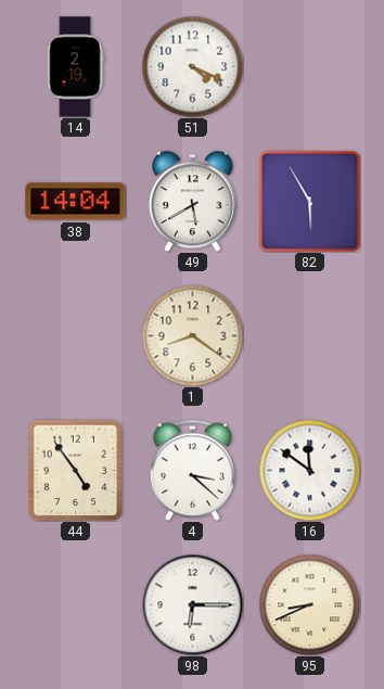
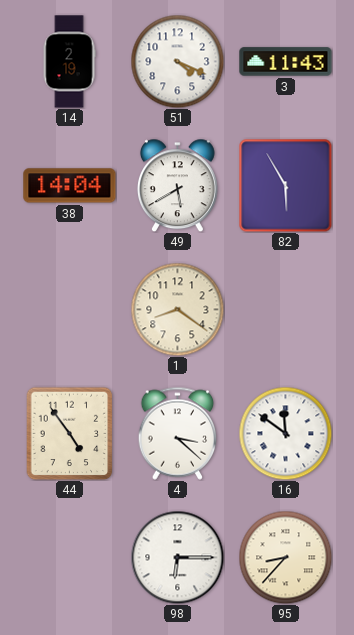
3: none -> 11:43
95: 8:41 -> 8:37
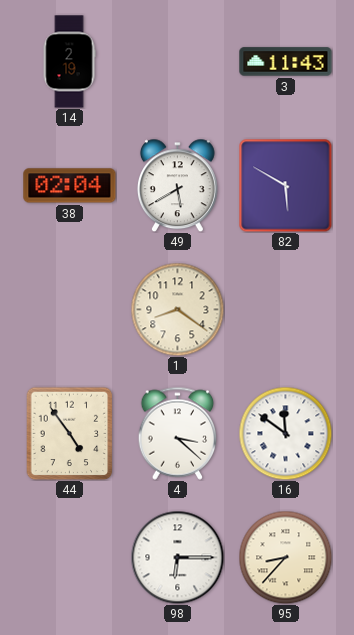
51: 4:19 -> none
38: 14:04 -> 02:04
82: 5:55 -> 5:50
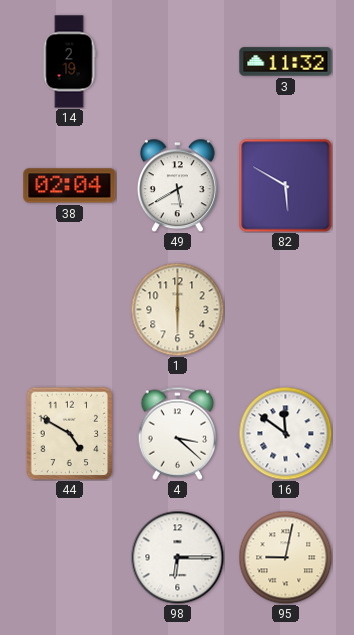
3: 11:43 -> 11:32
1: 8:21 -> 6:00
44: 4:54 -> 4:50
95: 8:37 -> 9:02
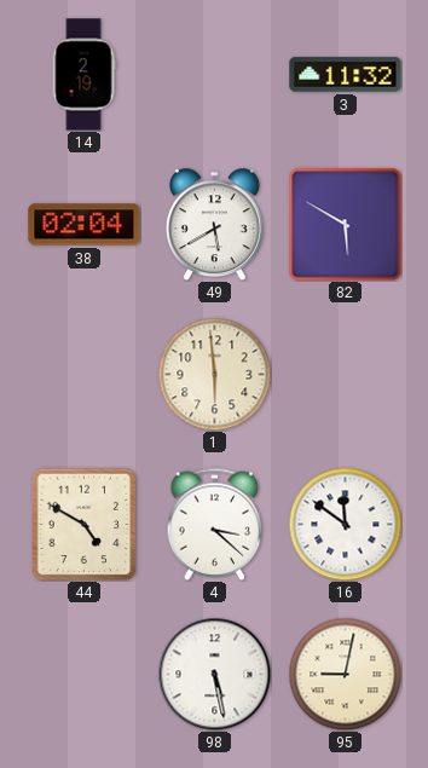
1: 6:00 -> 5:59
98: 6:15 -> 5:28
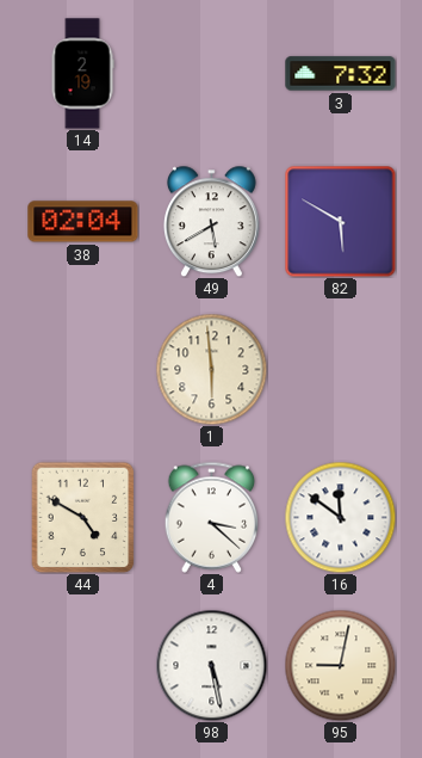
3: 11:32 -> 7:32
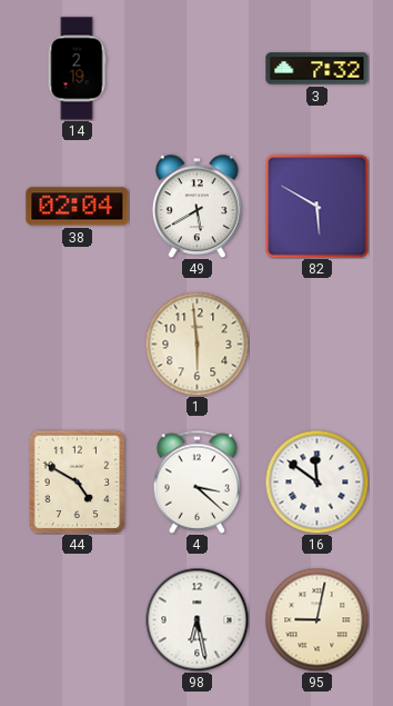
98: 5:28 -> 6:28
